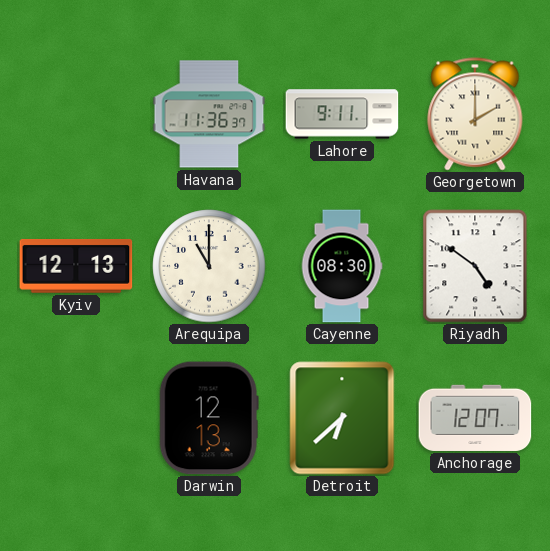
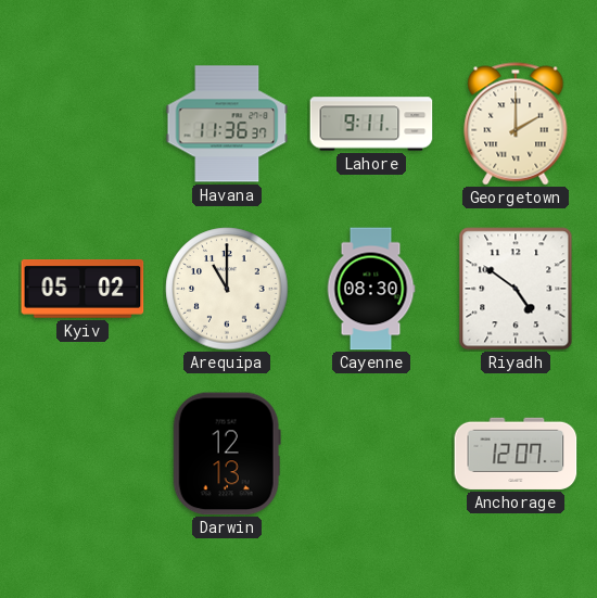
Kyiv: 12:13 -> 05:02
Detroit: 6:38 -> none
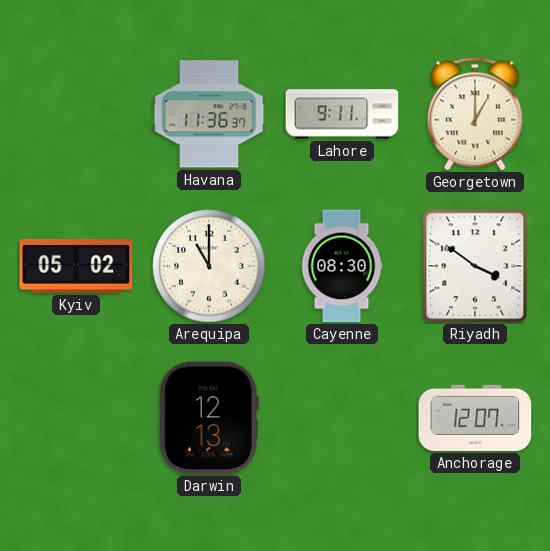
Georgetown: 2:00 -> 1:00
Riyadh: 4:51 -> 3:51
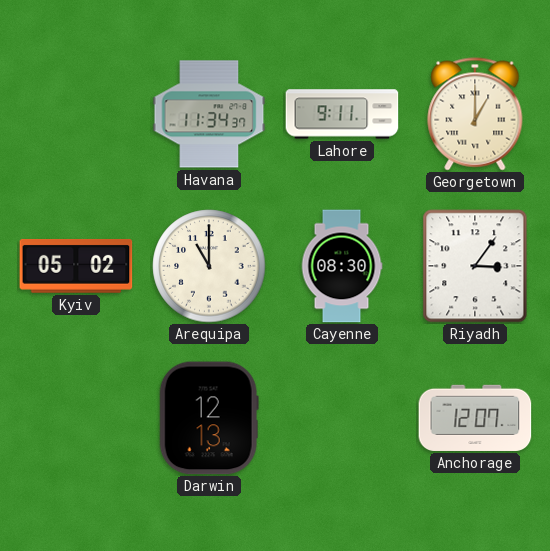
Havana: 11:36 -> 11:34
Riyadh: 3:51 -> 3:06
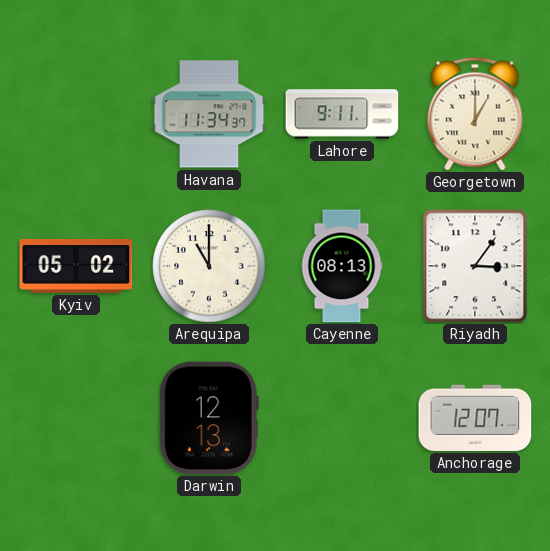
Cayenne: 08:30 -> 08:13
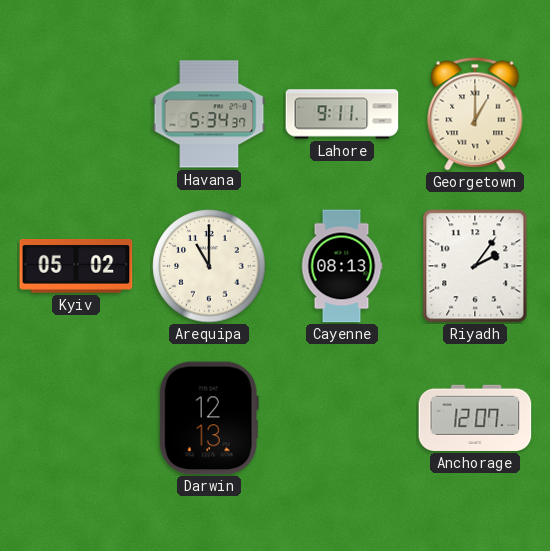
Havana: 11:34 -> 5:34
Riyadh: 3:06 -> 2:06
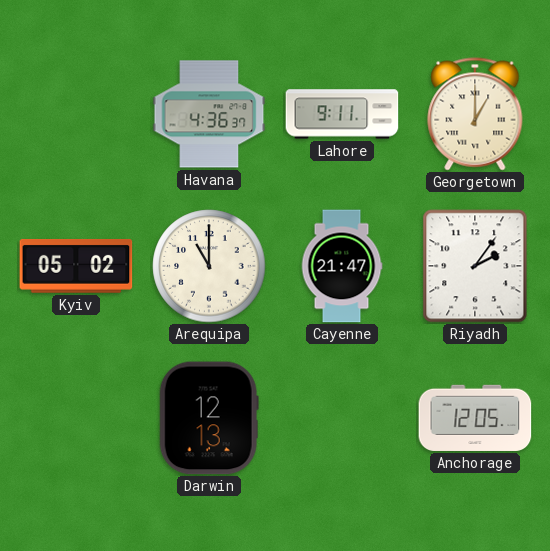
Havana: 5:34 -> 4:36
Cayenne: 08:13 -> 21:47
Anchorage: 12:07 -> 12:05
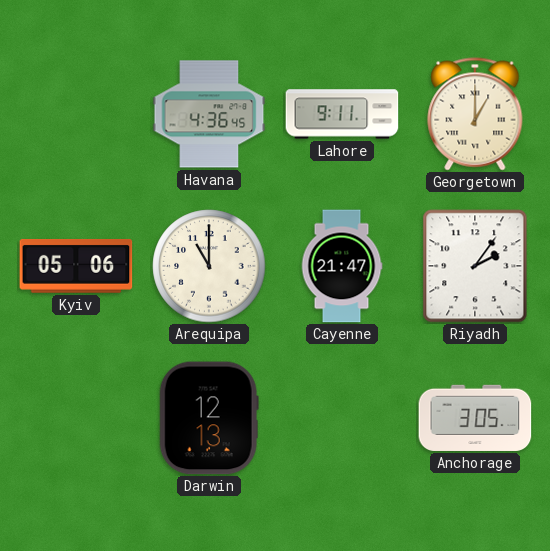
Havana: 4:36:37 -> 4:36:45
Kyiv: 05:02 -> 05:06
Anchorage: 12:05 -> 3:05
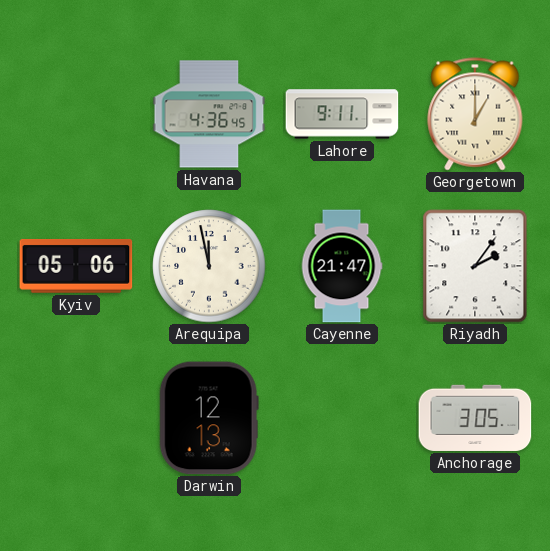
Arequipa: 11:00 -> 11:58
